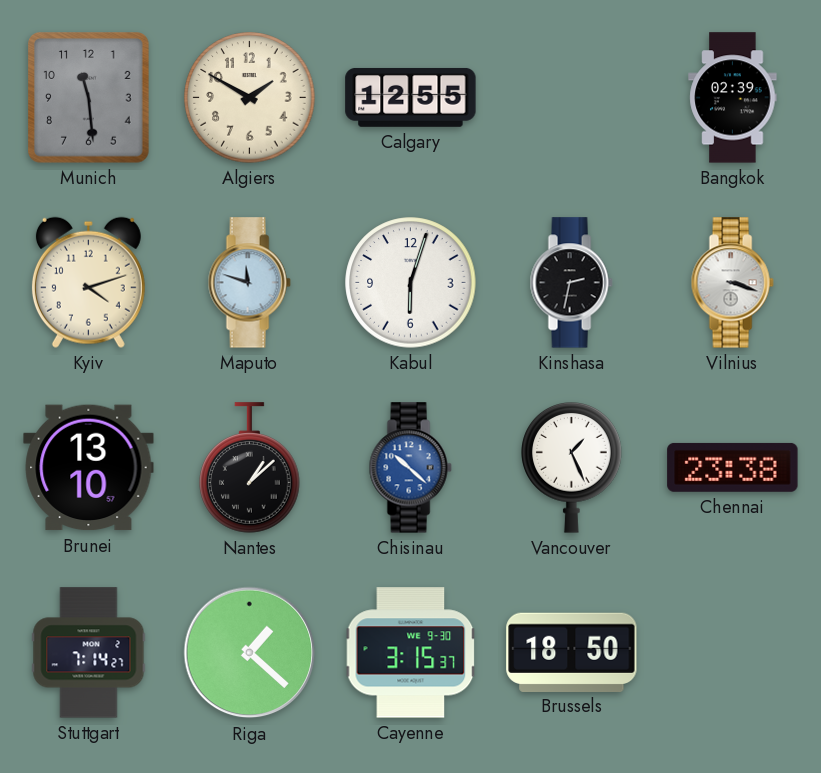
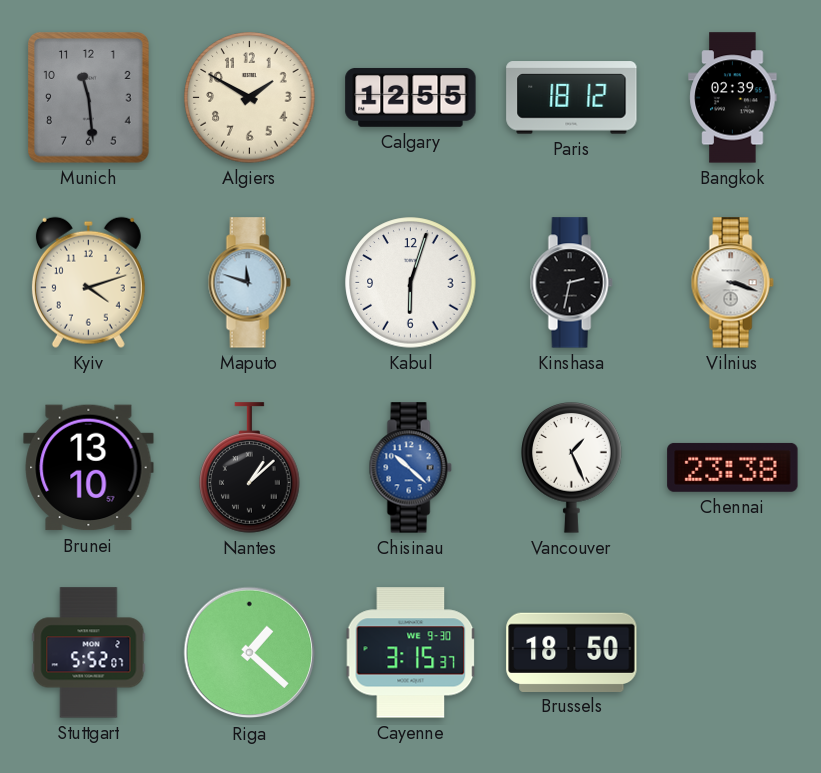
Paris: none -> 18:12
Stuttgart: 7:14 -> 5:52
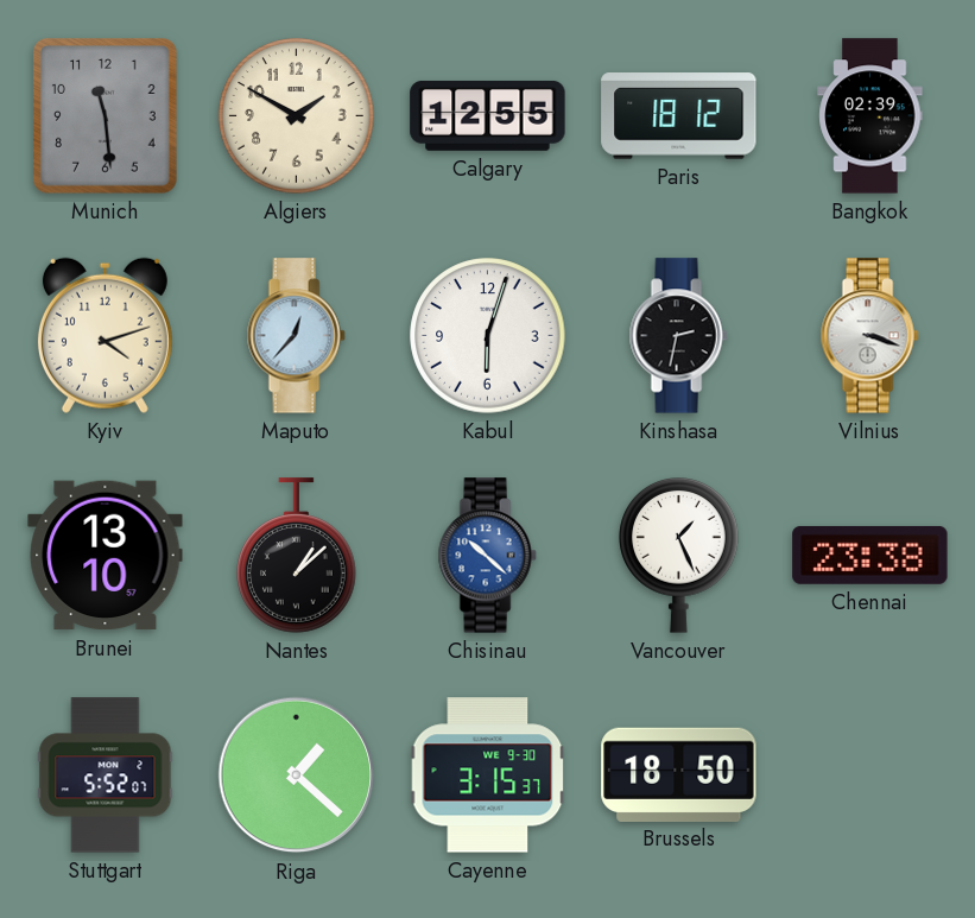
Maputo: 11:48 -> 12:37
